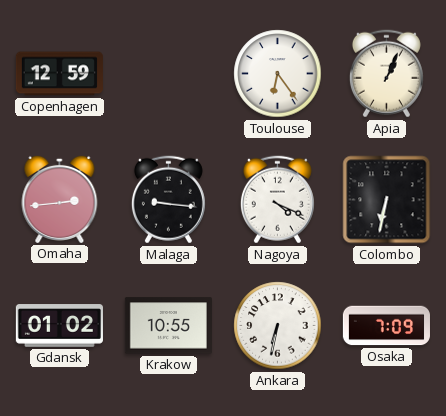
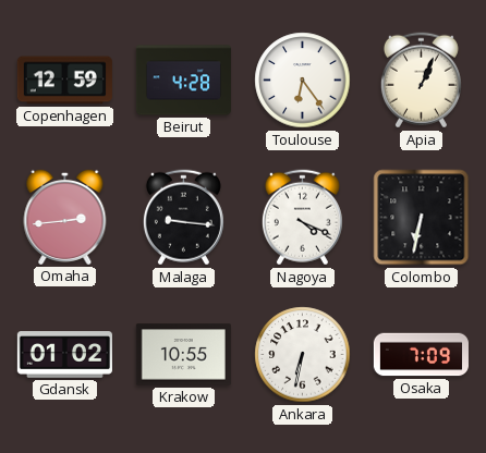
Beirut: none -> 4:28
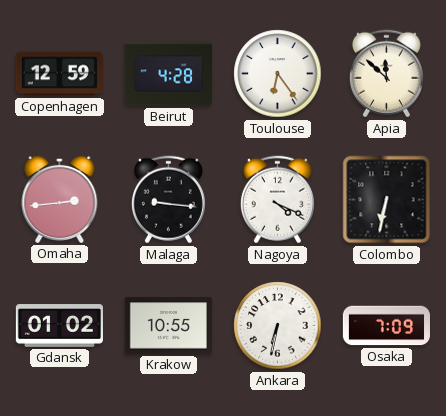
Apia: 1:04 -> 11:52
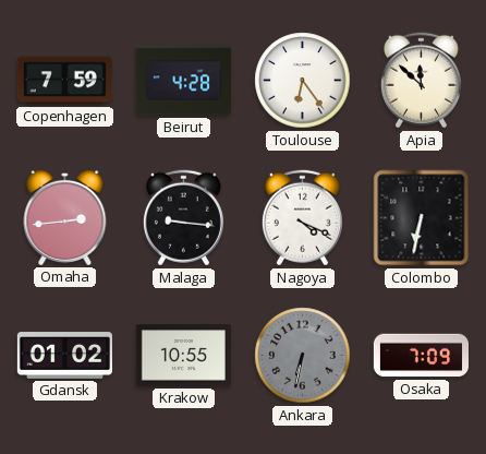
Copenhagen: 12:59 -> 7:59
Ankara dial: white -> grey
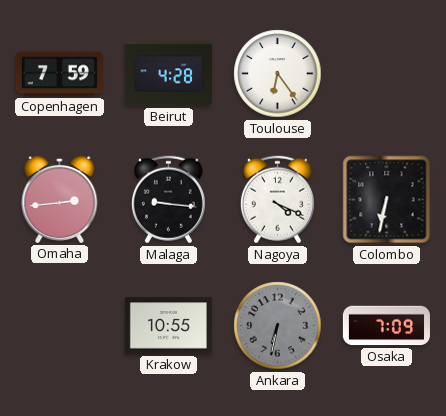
Apia: 11:52 -> none
Gdansk: 01:02 -> none
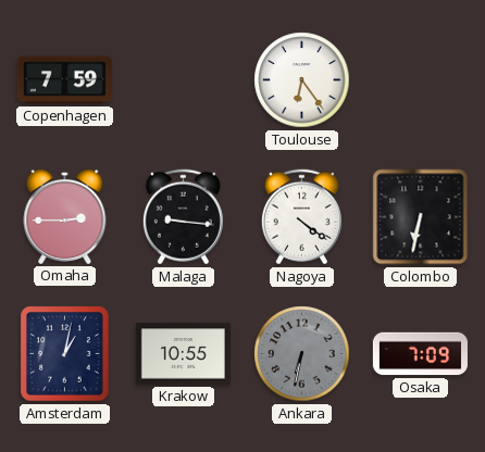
Beirut: 4:28 -> none
Omaha: 2:44 -> 2:45
Nagoya: 4:19 -> 4:21
Amsterdam: none -> 1:02
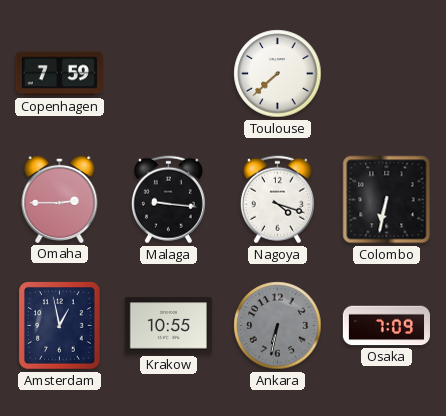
Toulouse: 6:24 -> 7:38
Nagoya: 4:21 -> 4:18
Amsterdam: 1:02 -> 12:58
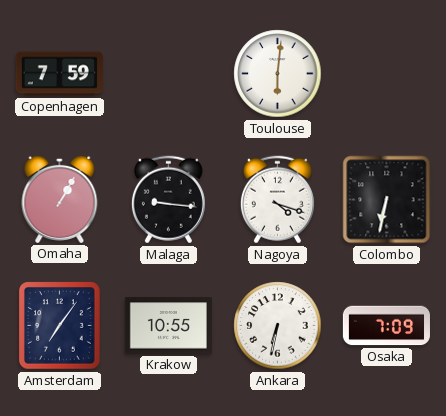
Toulouse: 7:38 -> 6:01
Omaha: 2:45 -> 1:05
Amsterdam: 12:58 -> 7:06
Ankara dial: grey -> white
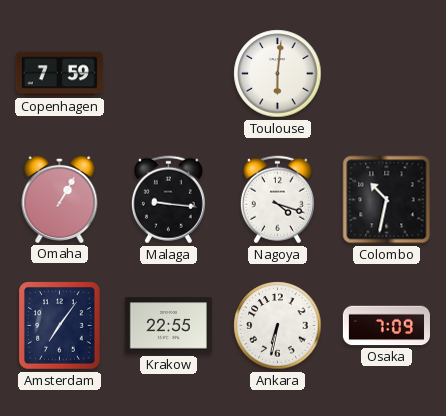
Colombo: 6:32 -> 10:32
Krakow: 10:55 -> 22:55
